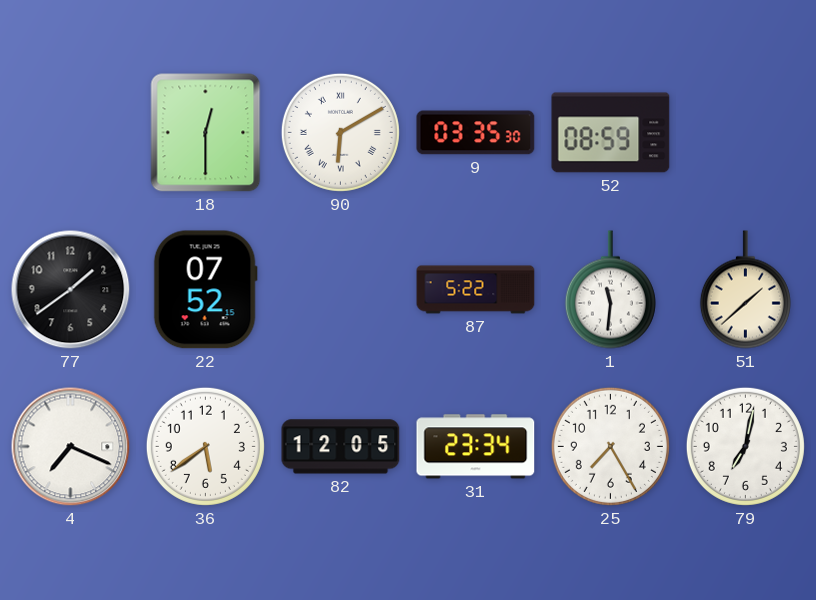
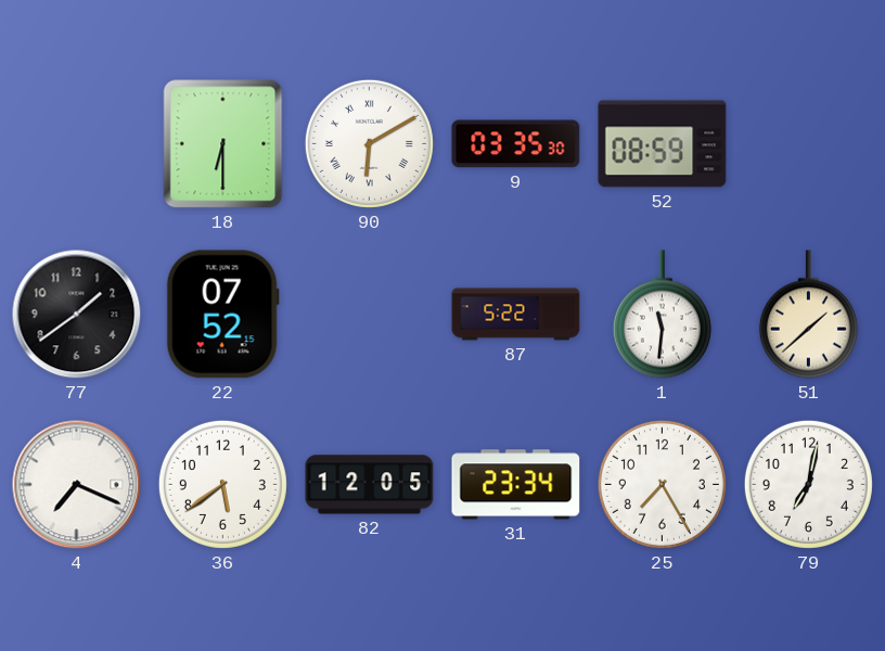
18: 12:30 -> 6:30
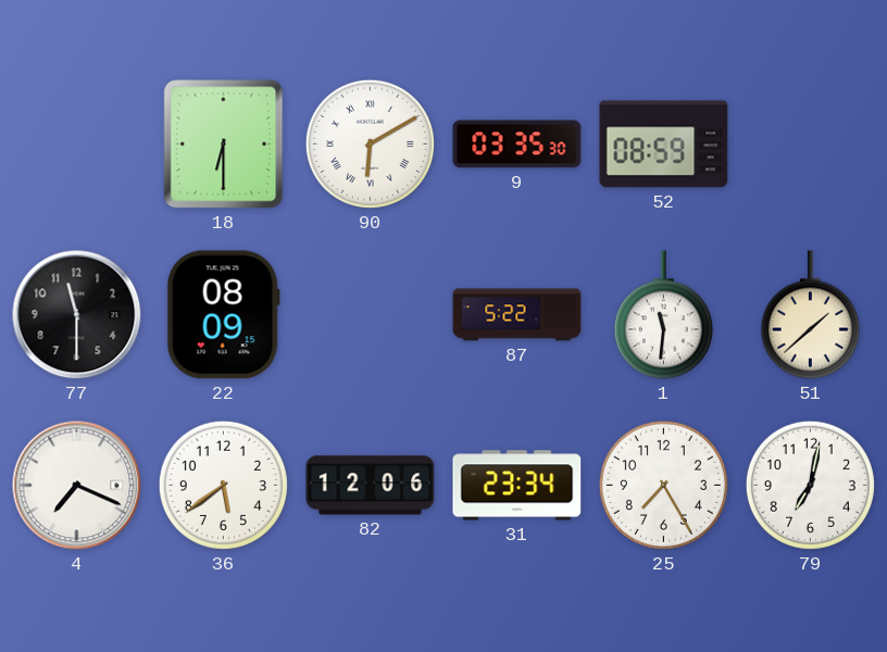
77: 1:39 -> 11:30
22: 07:52 -> 08:09
82: 12:05 -> 12:06
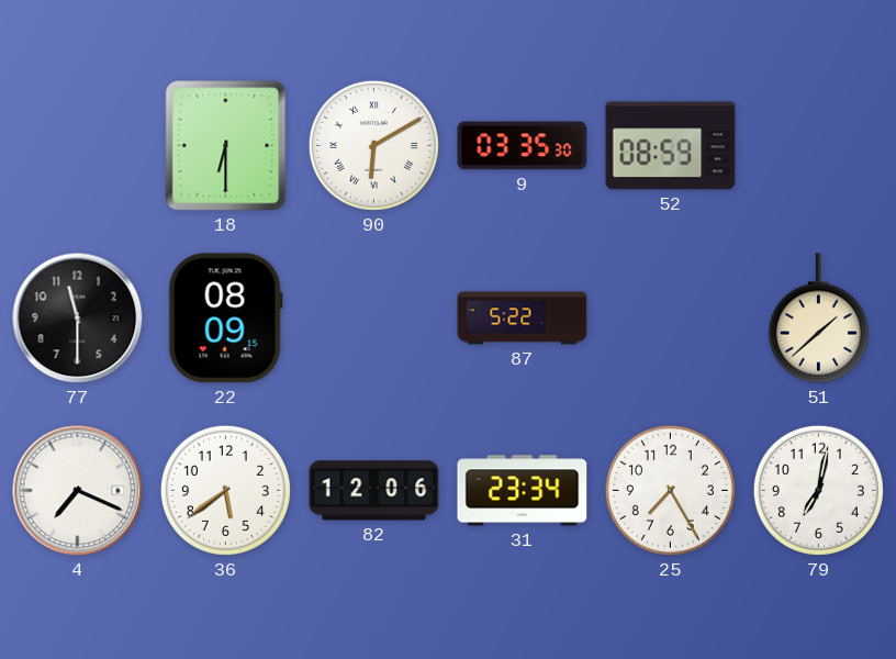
1: 11:31 -> none
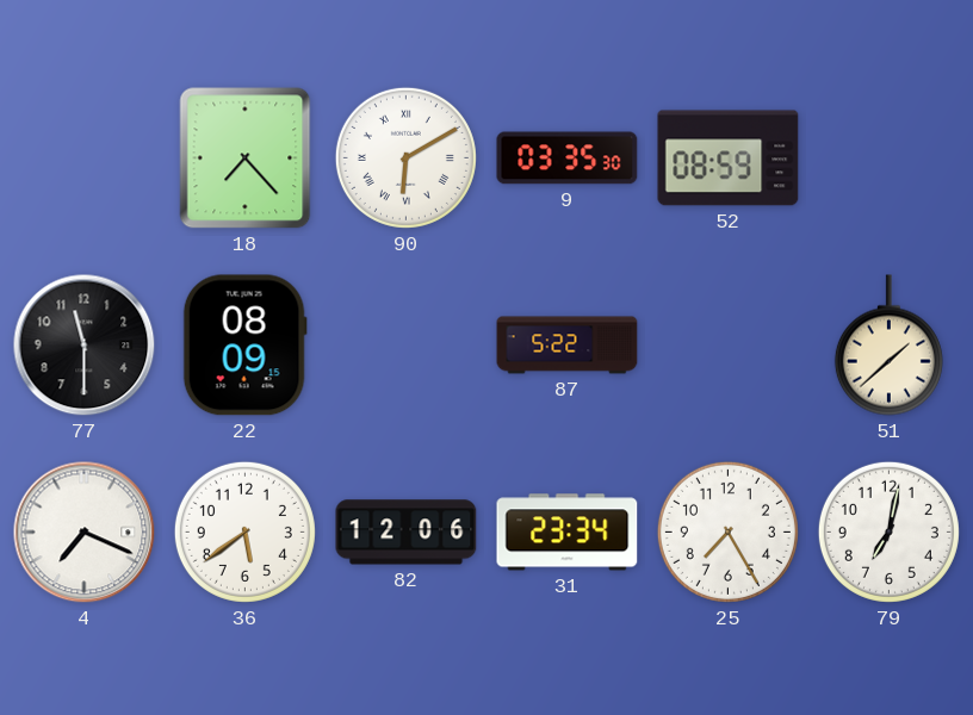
18: 6:30 -> 7:23
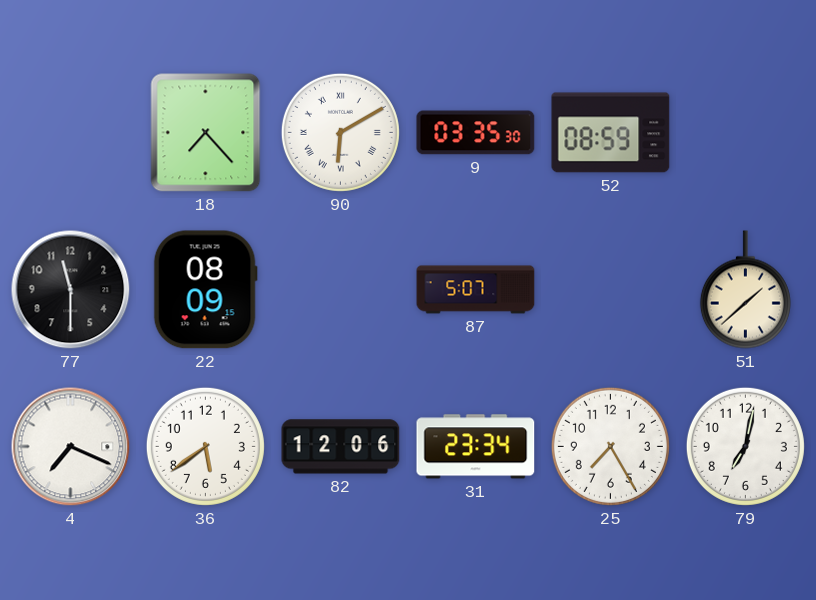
87: 5:22 -> 5:07
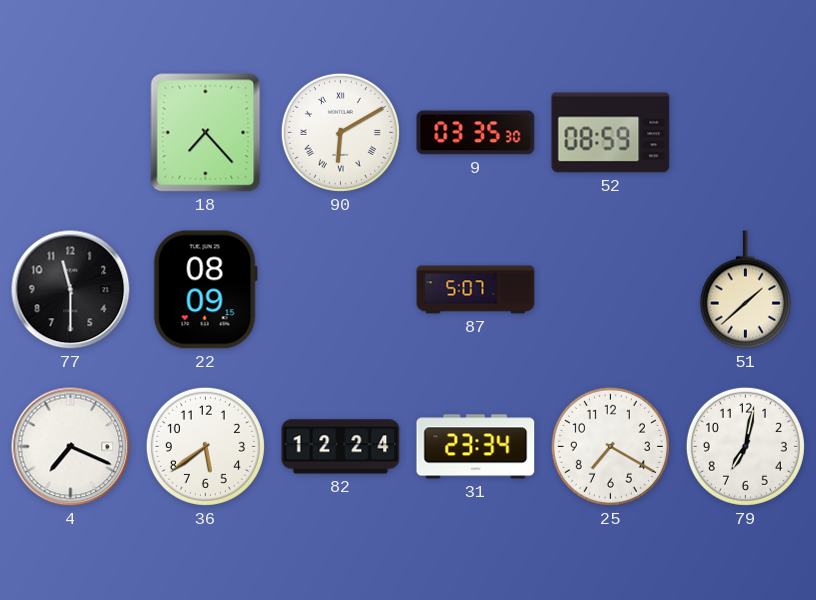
82: 12:06 -> 12:24
25: 7:25 -> 7:20
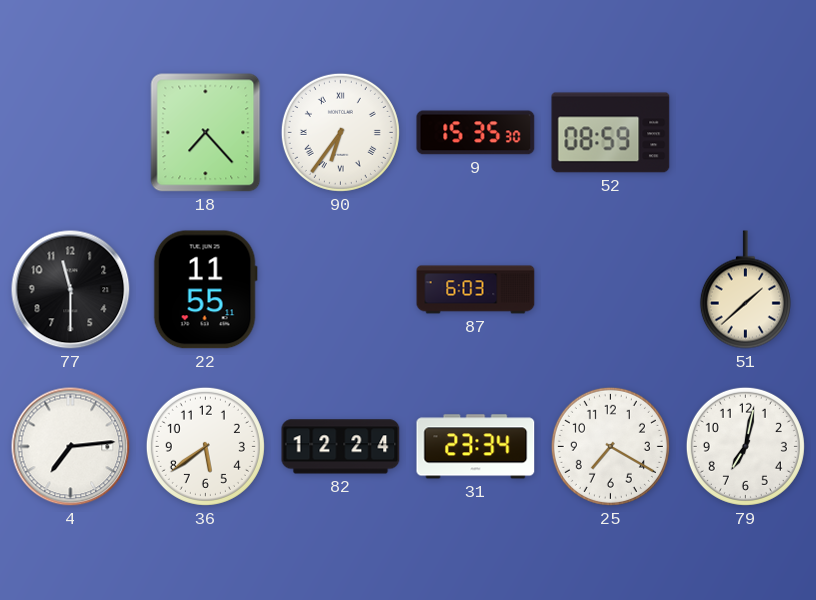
90: 6:10 -> 6:36
9: 03:35 -> 15:35
22: 08:09 -> 11:55
87: 5:07 -> 6:03
4: 7:19 -> 7:14
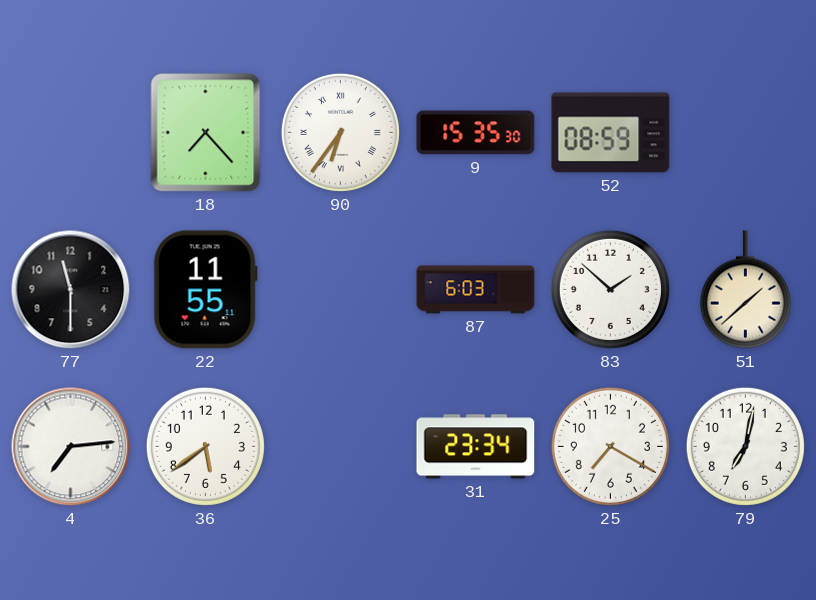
83: none -> 1:52
82: 12:24 -> none
